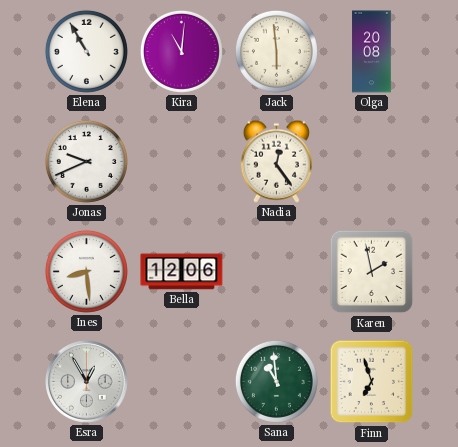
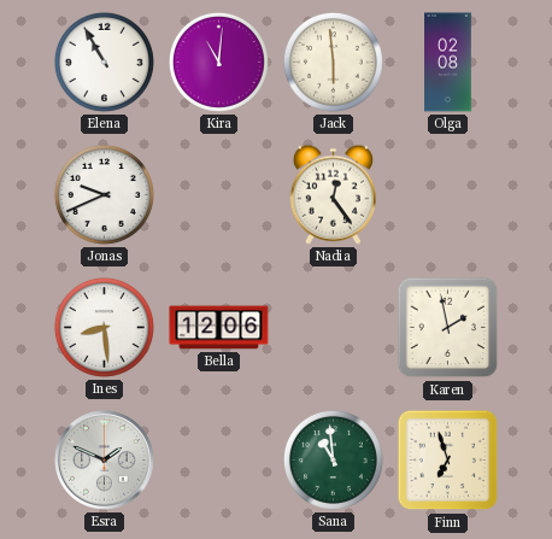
Olga: 20:08 -> 02:08
Esra: 12:55 -> 1:49
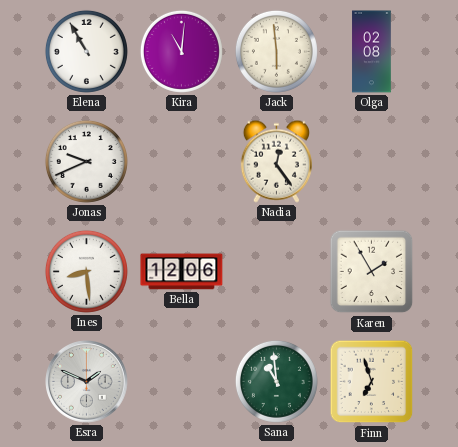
Karen: 1:58 -> 1:55
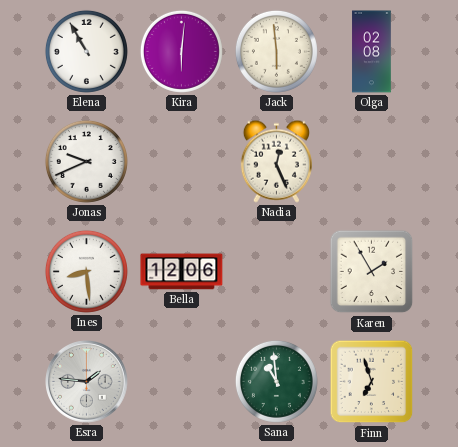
Kira: 11:01 -> 6:01
Nadia: 12:24 -> 12:26
Esra: 1:49 -> 1:46
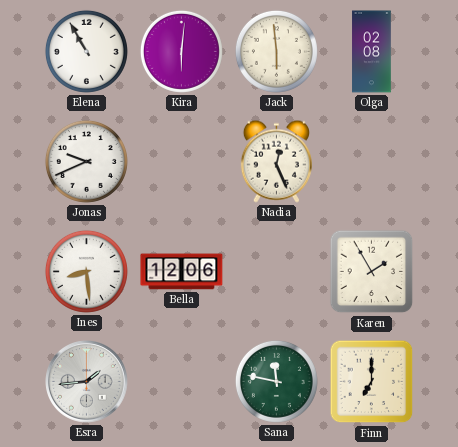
Esra: 1:46 -> 1:44
Sana: 10:59 -> 11:47
Finn: 6:57 -> 7:00
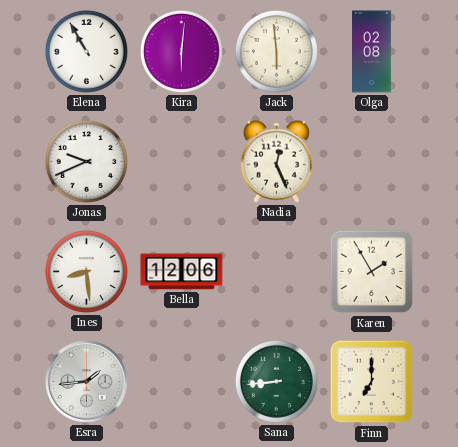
Sana: 11:47 -> 8:44
